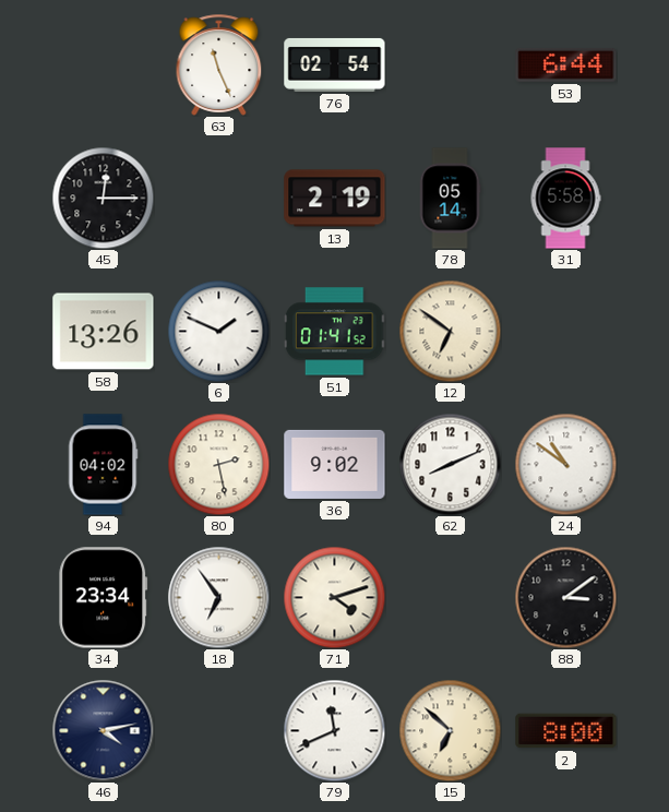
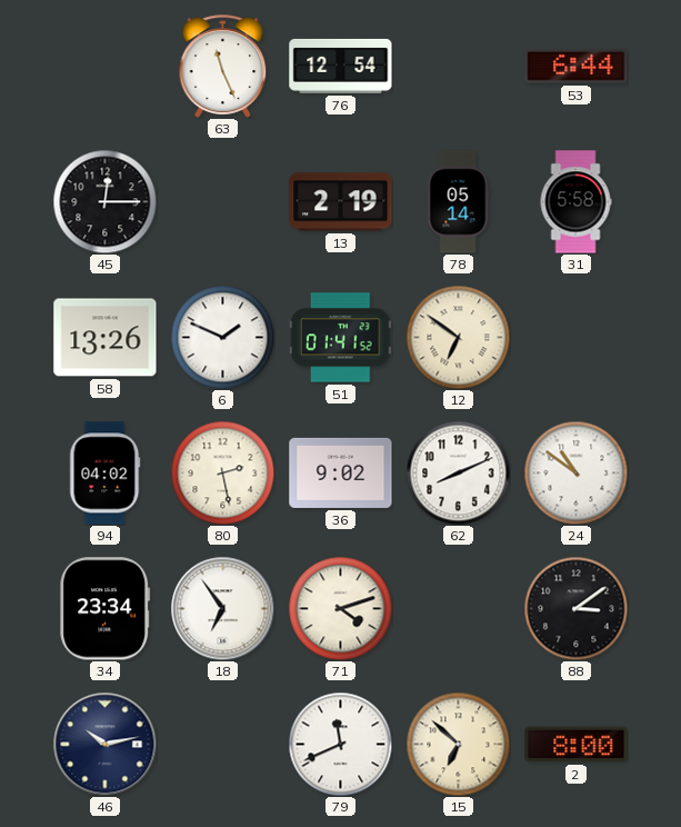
76: 02:54 -> 12:54
46: 4:13 -> 10:13
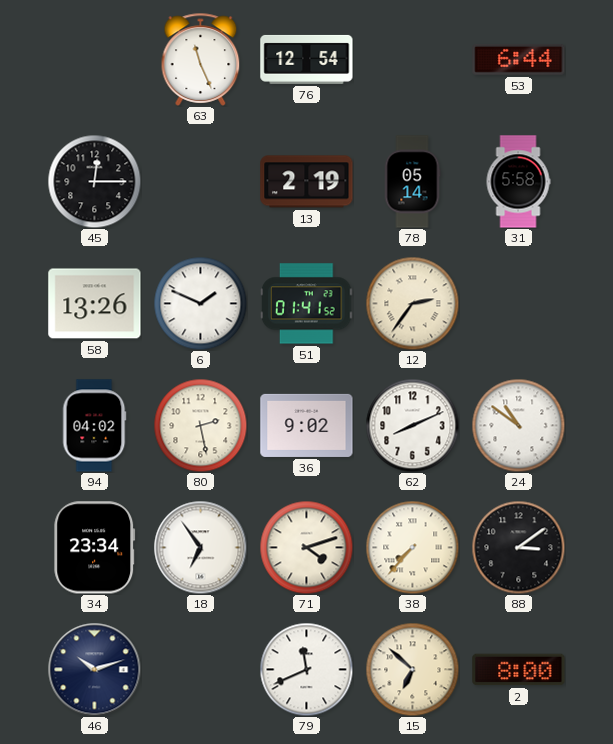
12: 6:51 -> 2:36
38: none -> 7:37
46: 10:13 -> 10:12
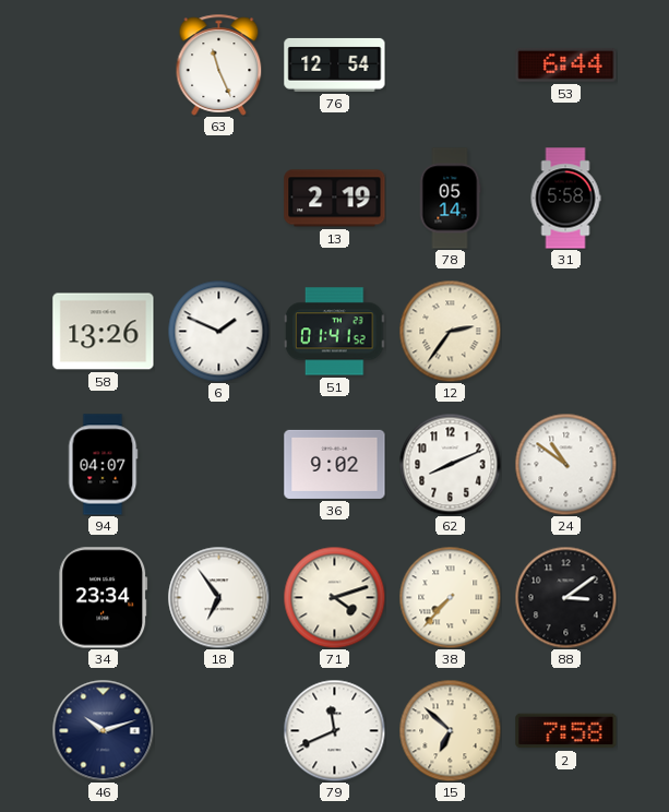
45: 12:15 -> none
94: 04:02 -> 04:07
80: 2:28 -> none
2: 8:00 -> 7:58
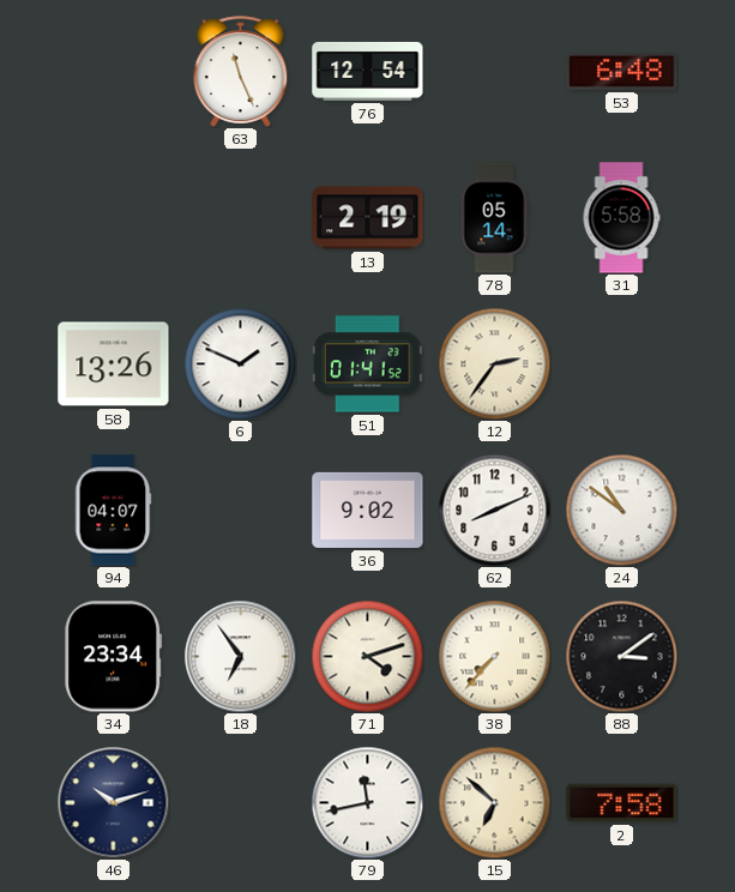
53: 6:44 -> 6:48
79: 11:41 -> 11:43
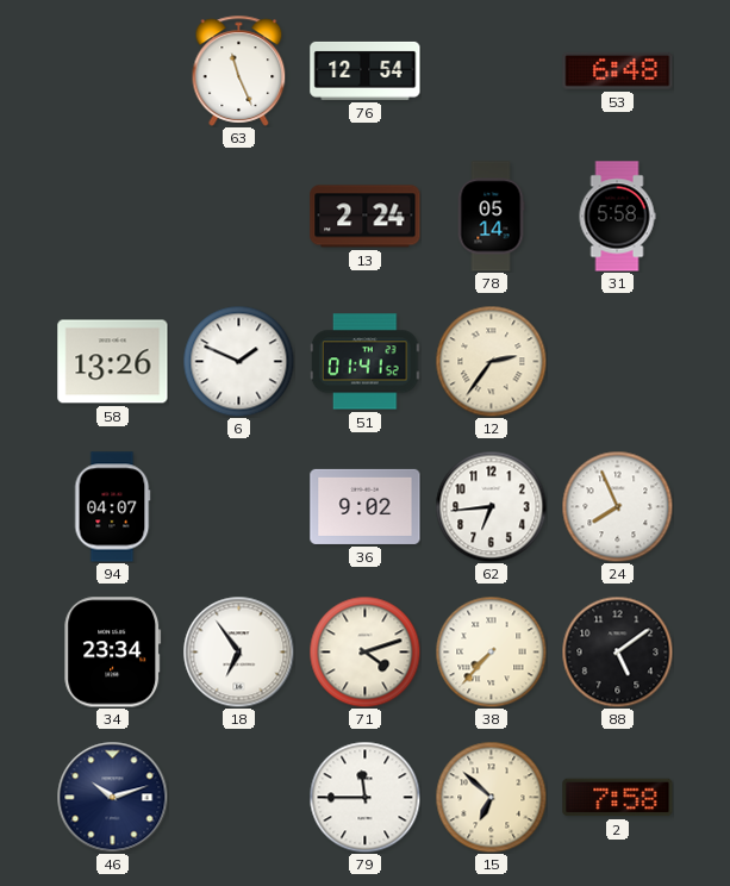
13: 2:19 -> 2:24
62: 8:11 -> 6:44
24: 10:51 -> 7:56
88: 3:09 -> 5:09
79: 11:43 -> 11:45
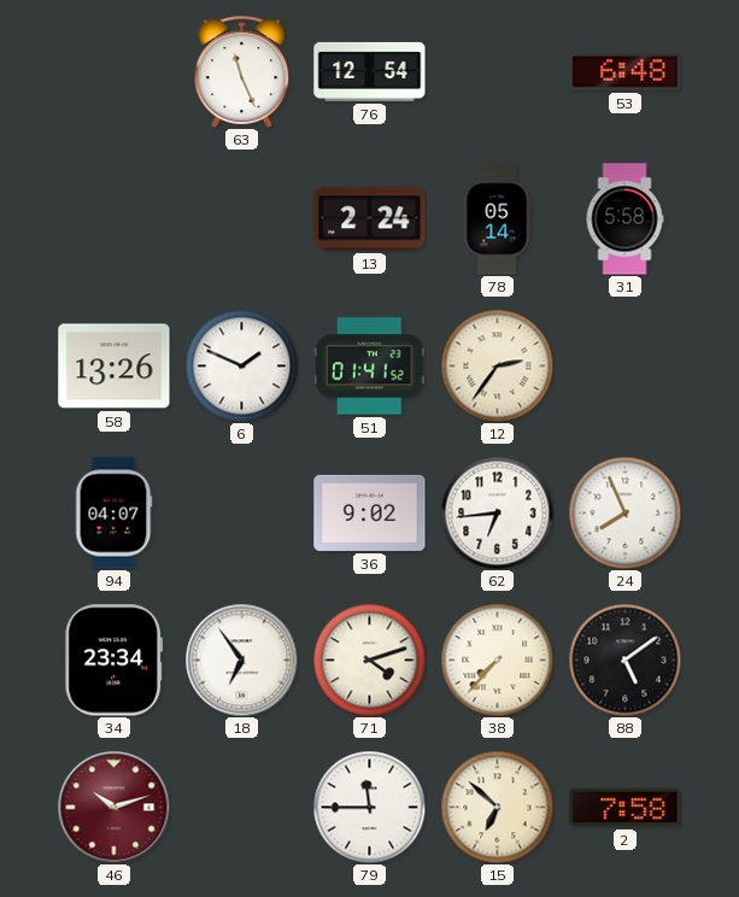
46 dial: navy -> burgundy
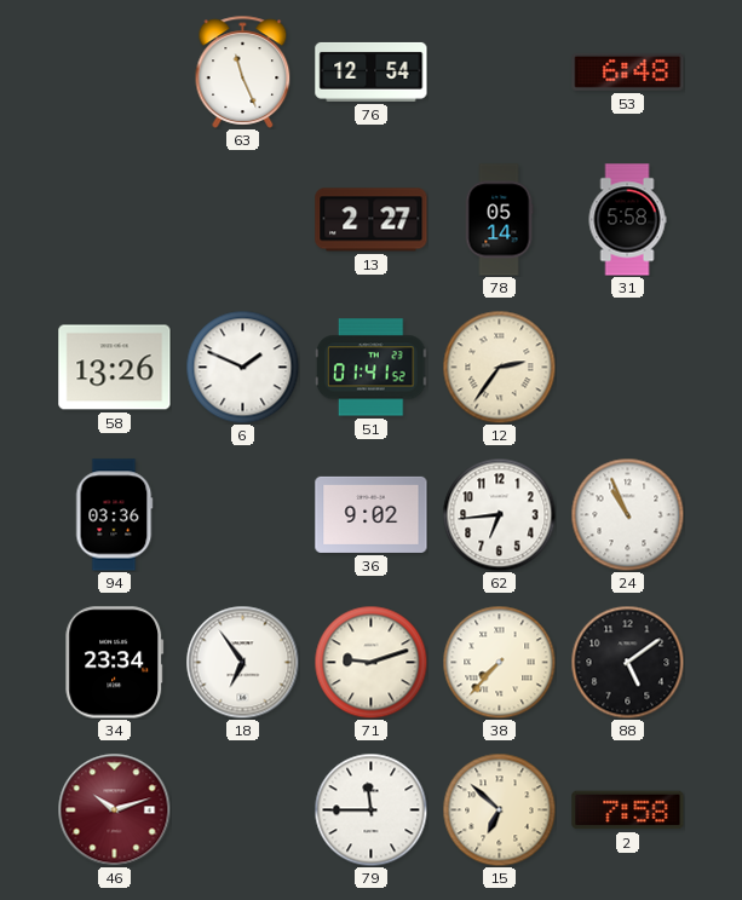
13: 2:24 -> 2:27
94: 04:07 -> 03:36
24: 7:56 -> 10:56
71: 4:12 -> 9:12
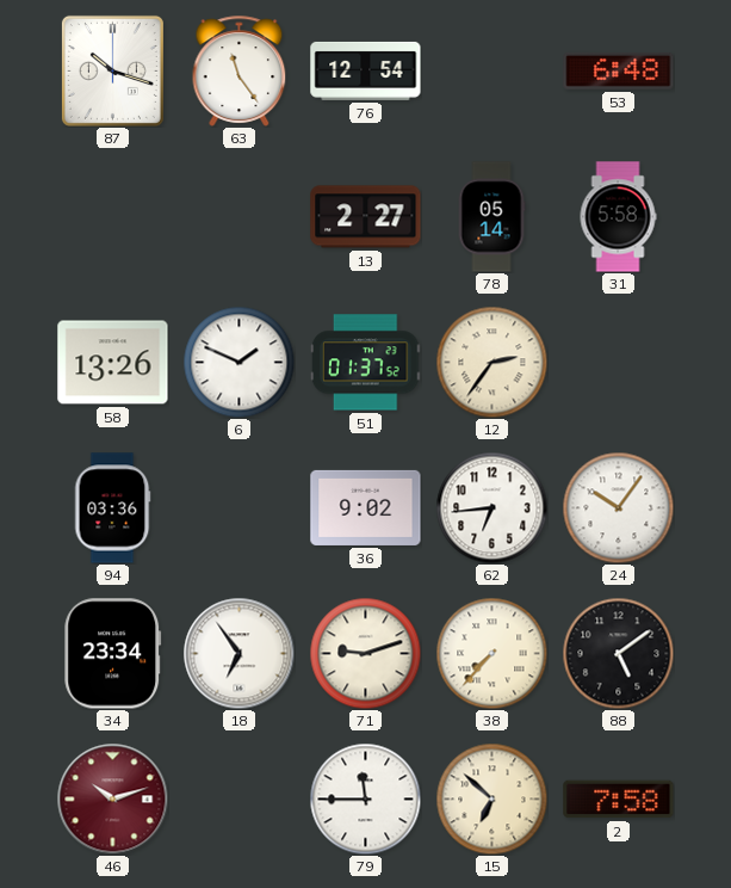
87: none -> 10:18
63: 11:26 -> 11:24
51: 01:41 -> 01:37
24: 10:56 -> 10:06
